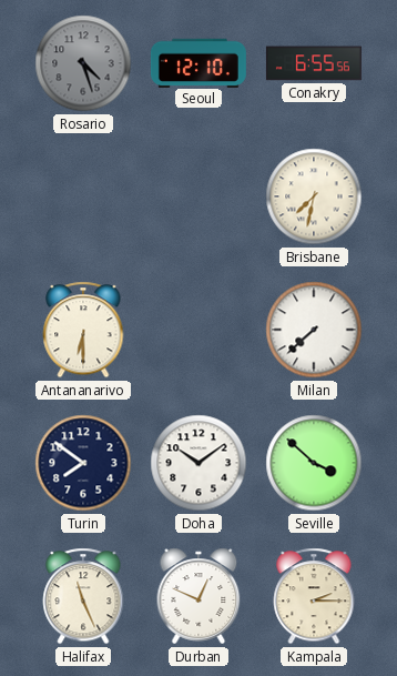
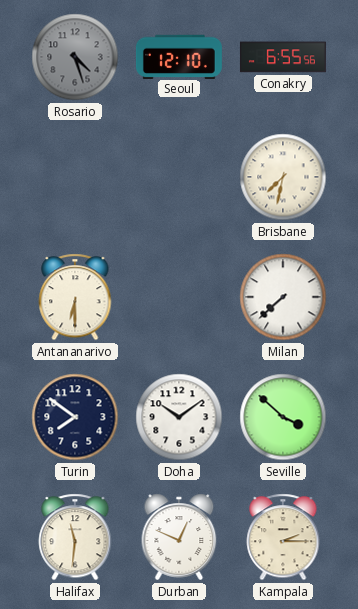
Halifax: 11:26 -> 11:31
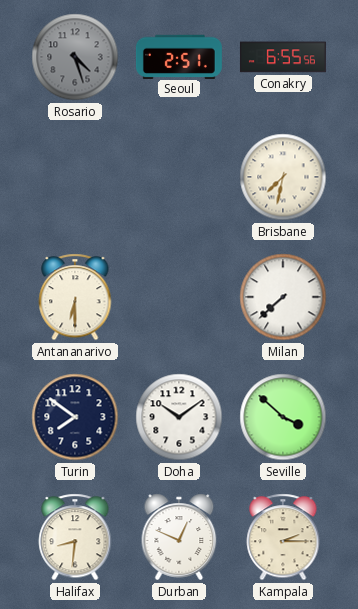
Seoul: 12:10 -> 2:51
Halifax: 11:31 -> 8:31
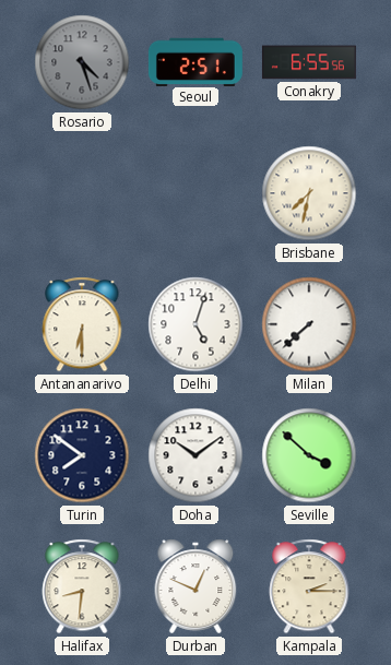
Delhi: none -> 5:03
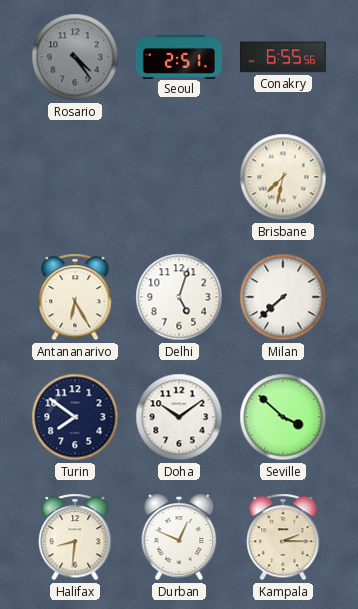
Rosario: 4:27 -> 4:24
Antananarivo: 6:30 -> 6:25
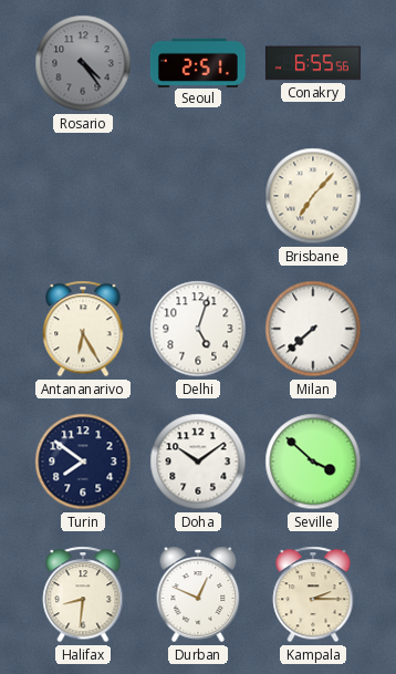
Brisbane: 7:32 -> 7:07
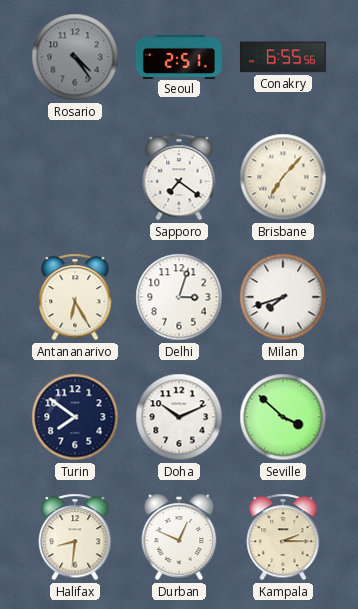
Sapporo: none -> 7:21
Delhi: 5:03 -> 3:03
Milan: 7:38 -> 7:42
Doha: 10:09 -> 10:11
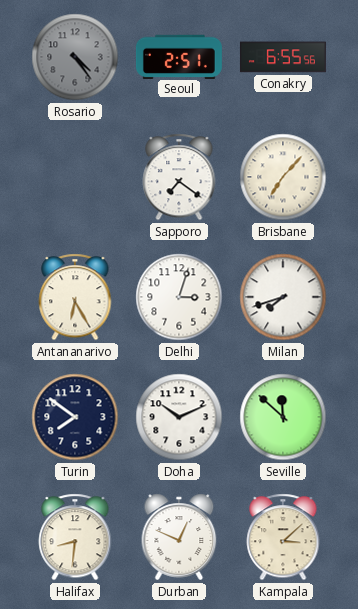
Seville: 3:52 -> 11:52
Kampala: 2:15 -> 3:08
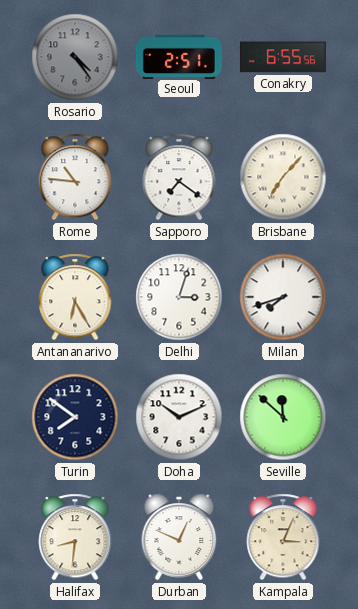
Rome: none -> 10:46
Kampala: 3:08 -> 3:04
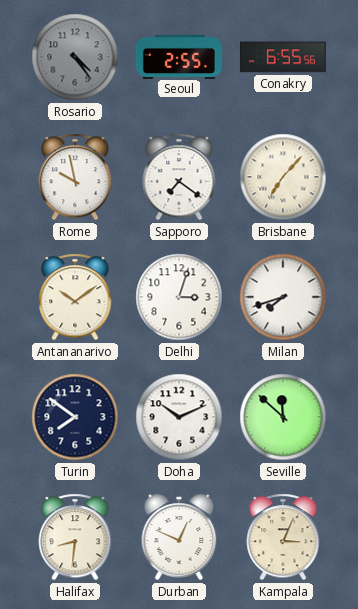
Seoul: 2:51 -> 2:55
Rome: 10:46 -> 9:58
Antananarivo: 6:25 -> 10:09
